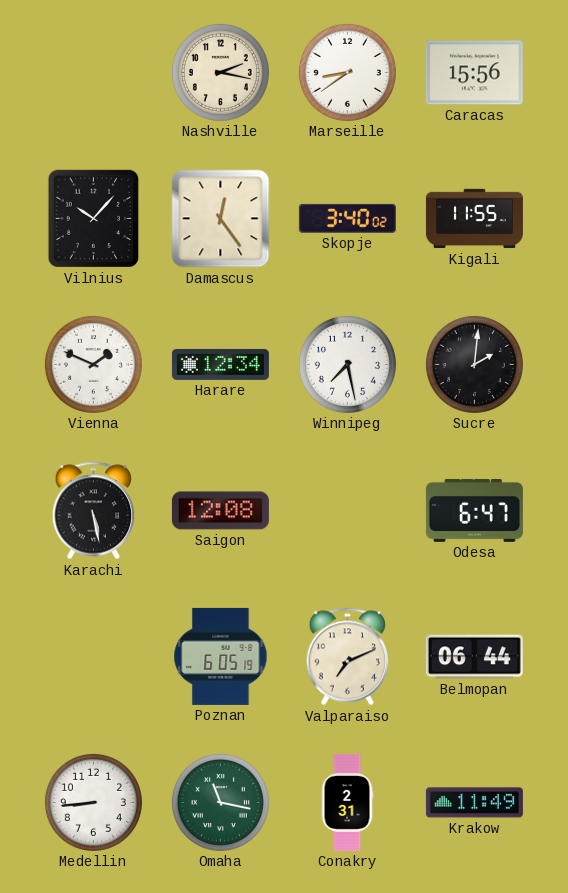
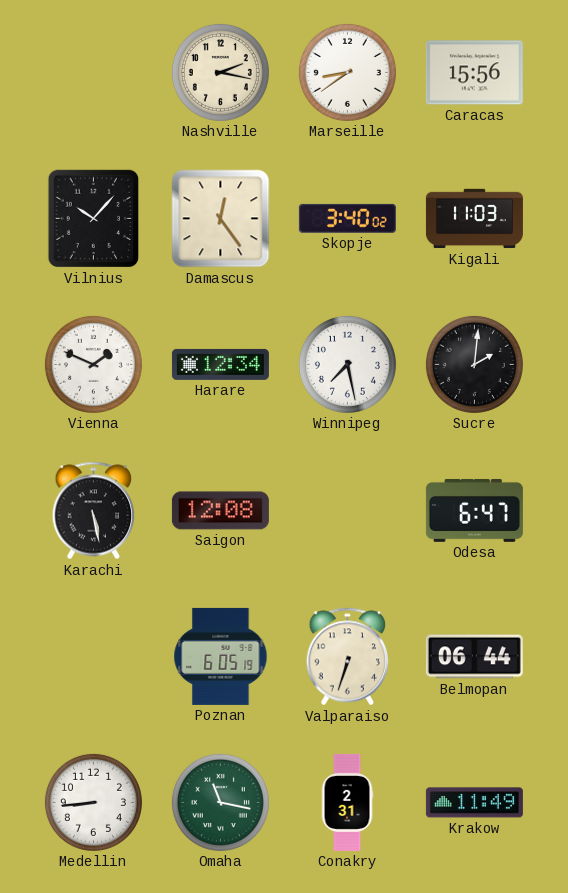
Kigali: 11:55 -> 11:03
Valparaiso: 7:11 -> 6:33
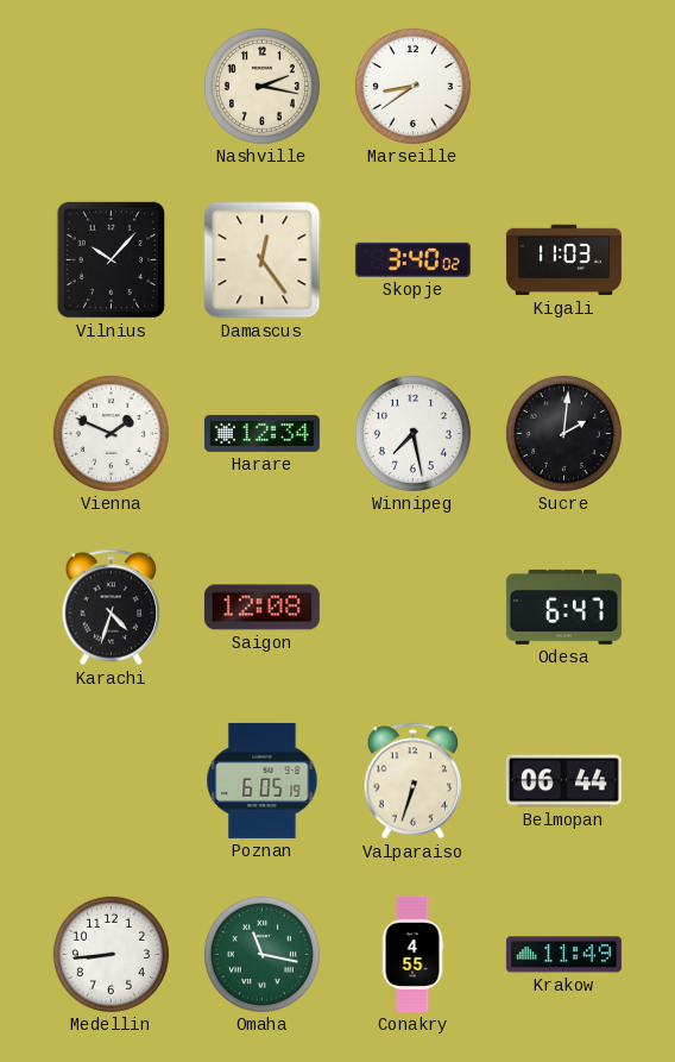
Caracas: 15:56 -> none
Karachi: 5:28 -> 4:33
Conakry: 2:31 -> 4:55
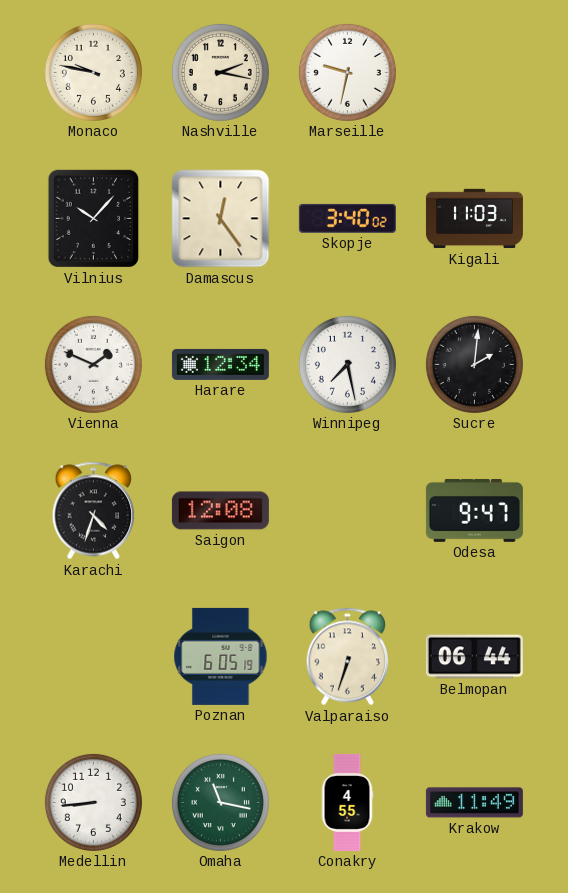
Monaco: none -> 9:47
Marseille: 8:39 -> 9:32
Odesa: 6:47 -> 9:47
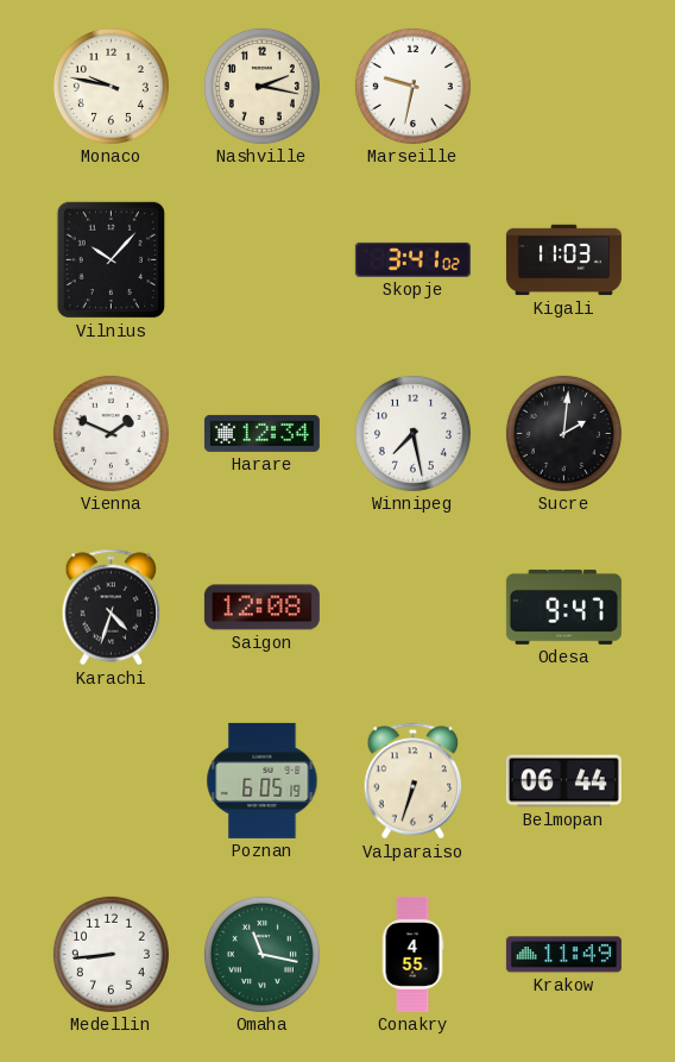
Damascus: 12:24 -> none
Skopje: 3:40 -> 3:41
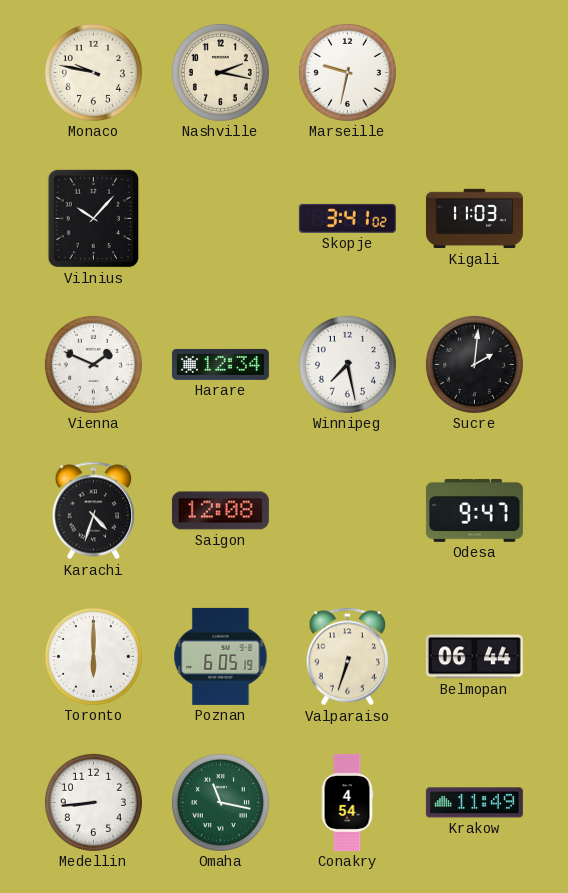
Toronto: none -> 6:00
Conakry: 4:55 -> 4:54
